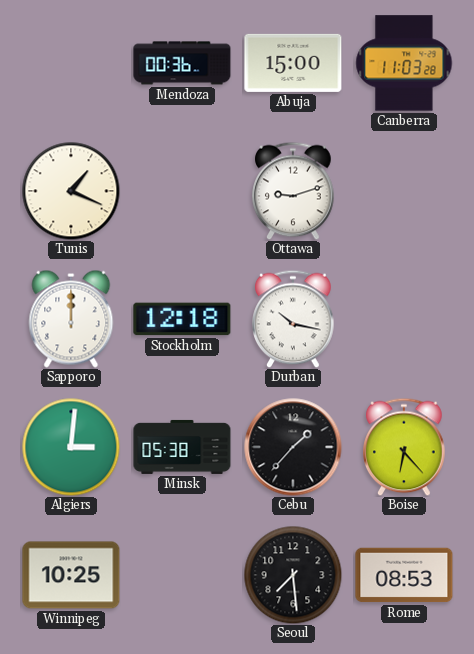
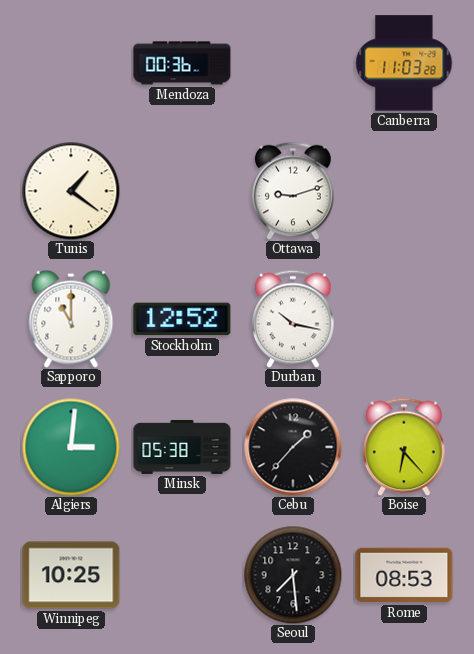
Abuja: 15:00 -> none
Tunis: 1:19 -> 1:21
Sapporo: 12:00 -> 11:00
Stockholm: 12:18 -> 12:52
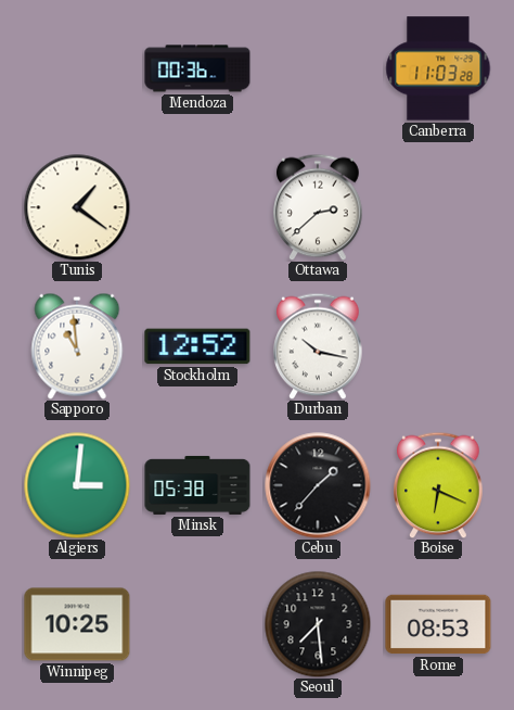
Ottawa: 9:12 -> 2:38
Sapporo: 11:00 -> 10:59
Boise: 6:23 -> 6:19
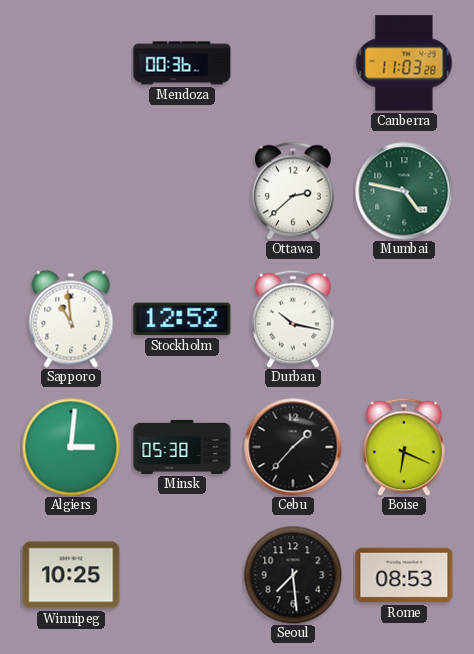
Tunis: 1:21 -> none
Mumbai: none -> 4:47
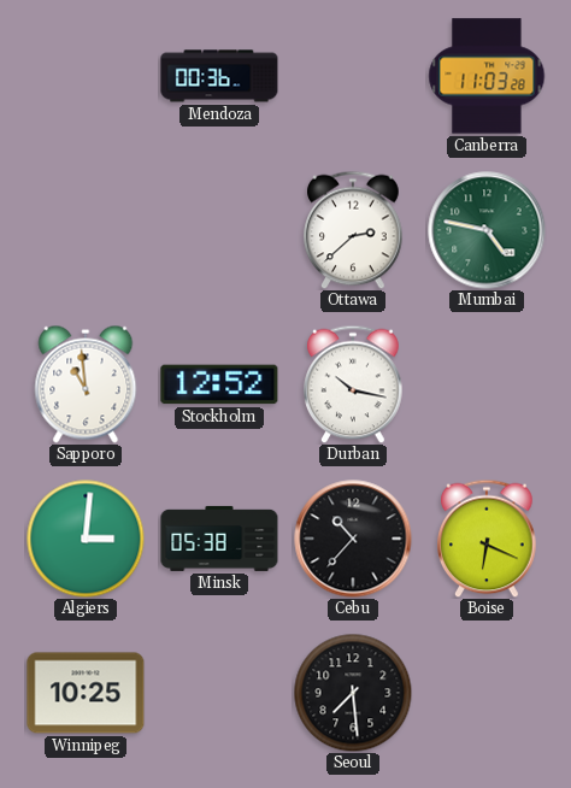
Cebu: 1:37 -> 10:37
Rome: 08:53 -> none
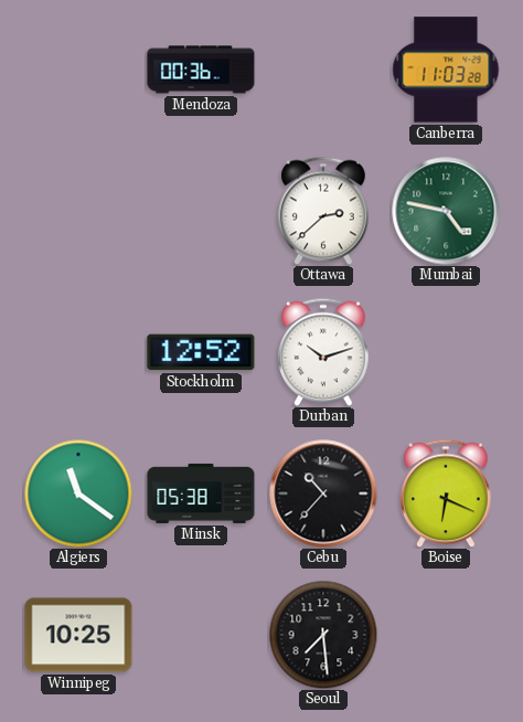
Sapporo: 10:59 -> none
Durban: 10:17 -> 10:12
Algiers: 3:01 -> 11:21
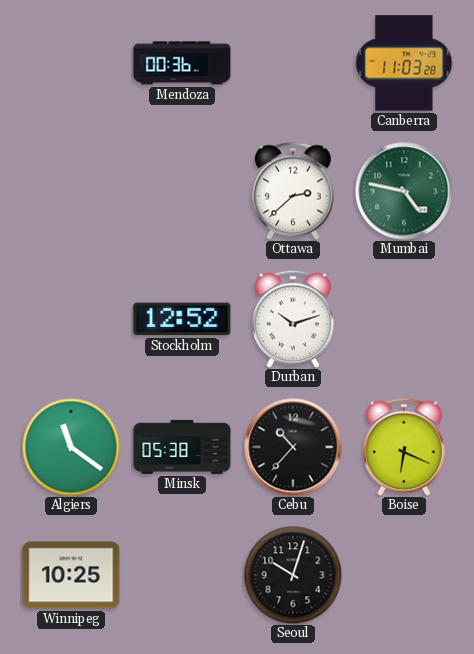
Seoul: 7:29 -> 10:03
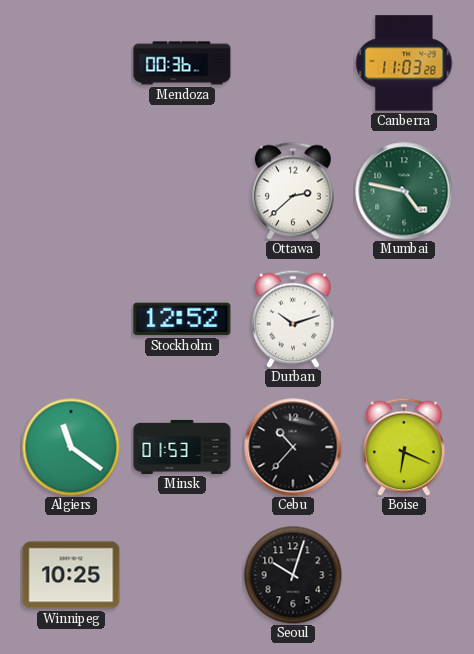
Minsk: 05:38 -> 01:53
